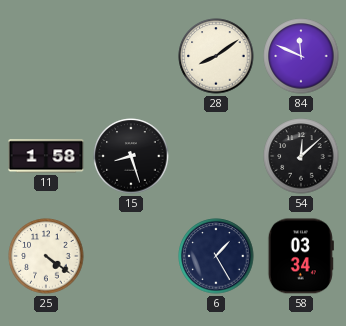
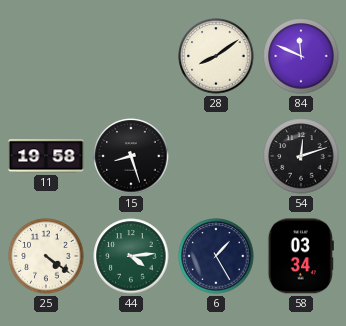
11: 1:58 -> 19:58
54: 12:08 -> 12:12
44: none -> 4:14
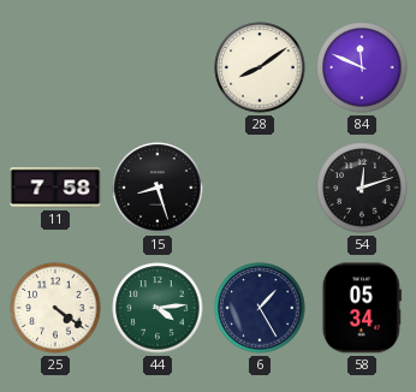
11: 19:58 -> 7:58
58: 03:34 -> 05:34
